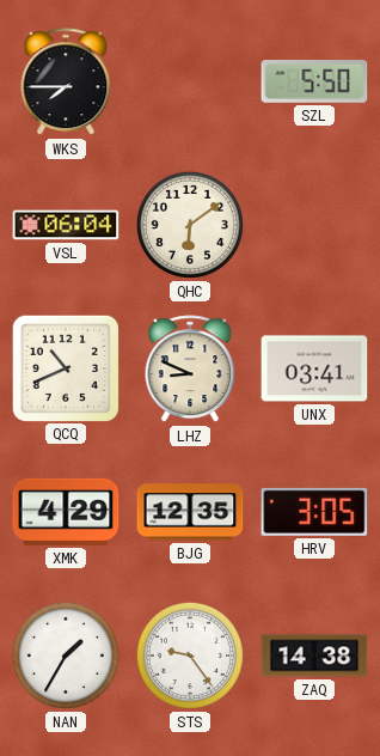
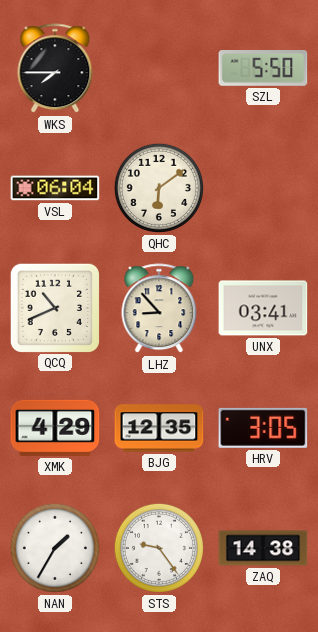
LHZ: 8:49 -> 8:53
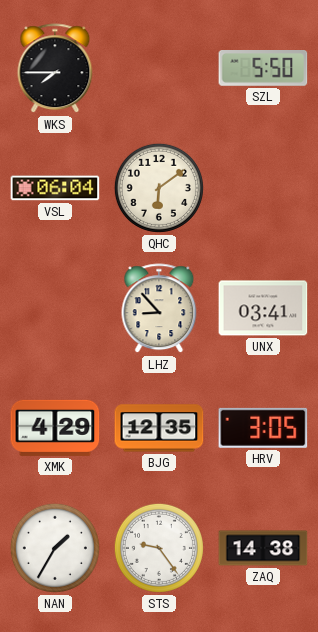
QCQ: 10:41 -> none
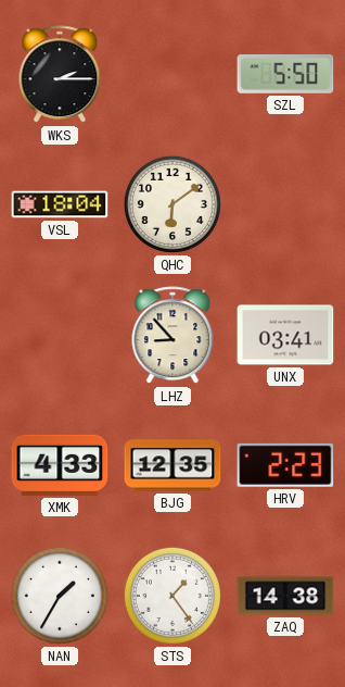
WKS: 7:45 -> 2:15
VSL: 06:04 -> 18:04
XMK: 4:29 -> 4:33
HRV: 3:05 -> 2:23
STS: 9:24 -> 1:24
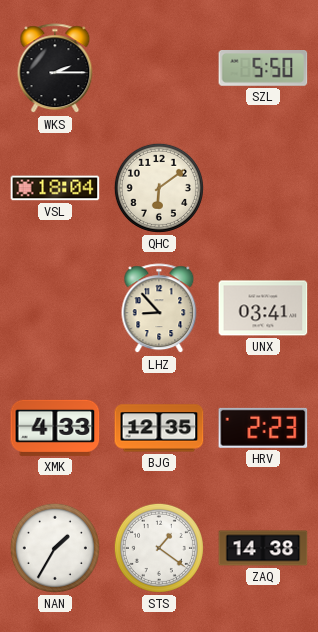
STS: 1:24 -> 1:21
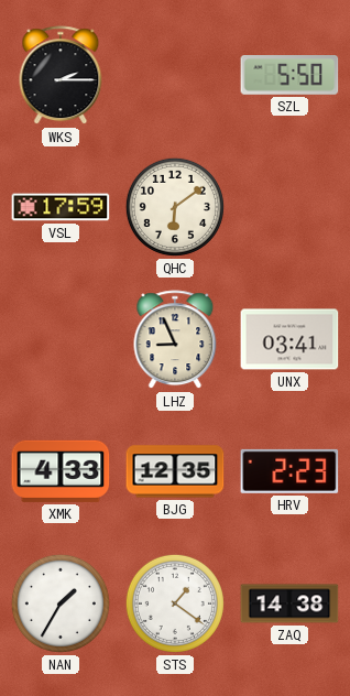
VSL: 18:04 -> 17:59
LHZ: 8:53 -> 8:56
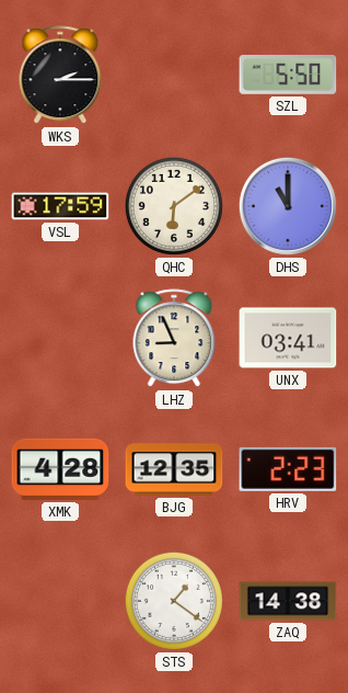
DHS: none -> 11:00
XMK: 4:33 -> 4:28
NAN: 1:35 -> none
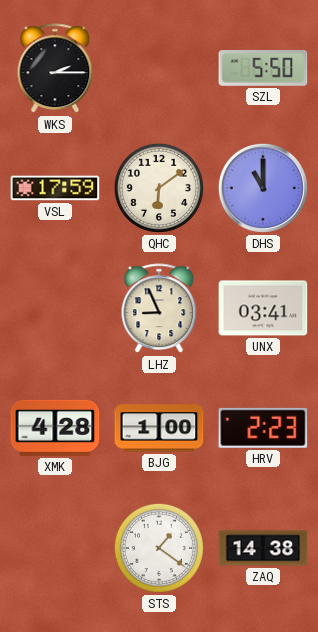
BJG: 12:35 -> 1:00
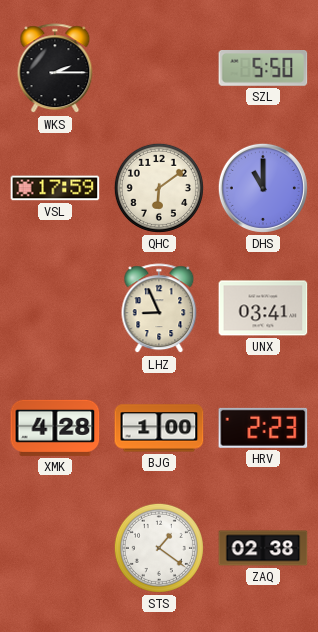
ZAQ: 14:38 -> 02:38
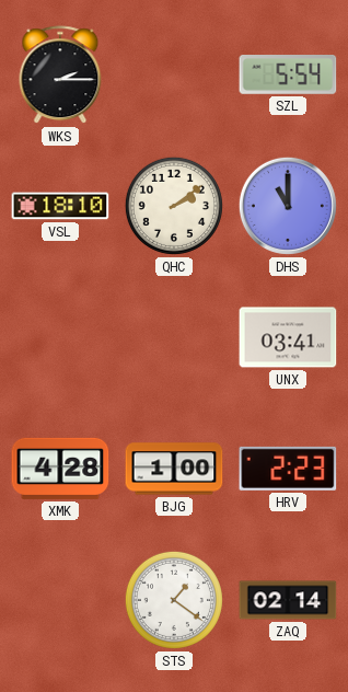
SZL: 5:50 -> 5:54
VSL: 17:59 -> 18:10
QHC: 6:09 -> 2:09
LHZ: 8:56 -> none
ZAQ: 02:38 -> 02:14
